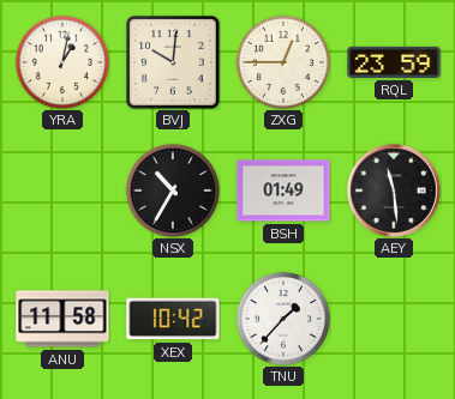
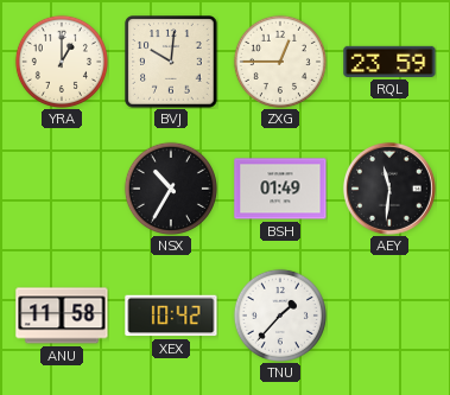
YRA: 1:02 -> 1:00
AEY: 11:29 -> 11:31
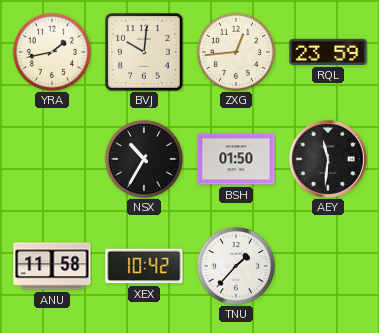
YRA: 1:00 -> 1:43
ZXG: 12:45 -> 12:44
BSH: 01:49 -> 01:50
